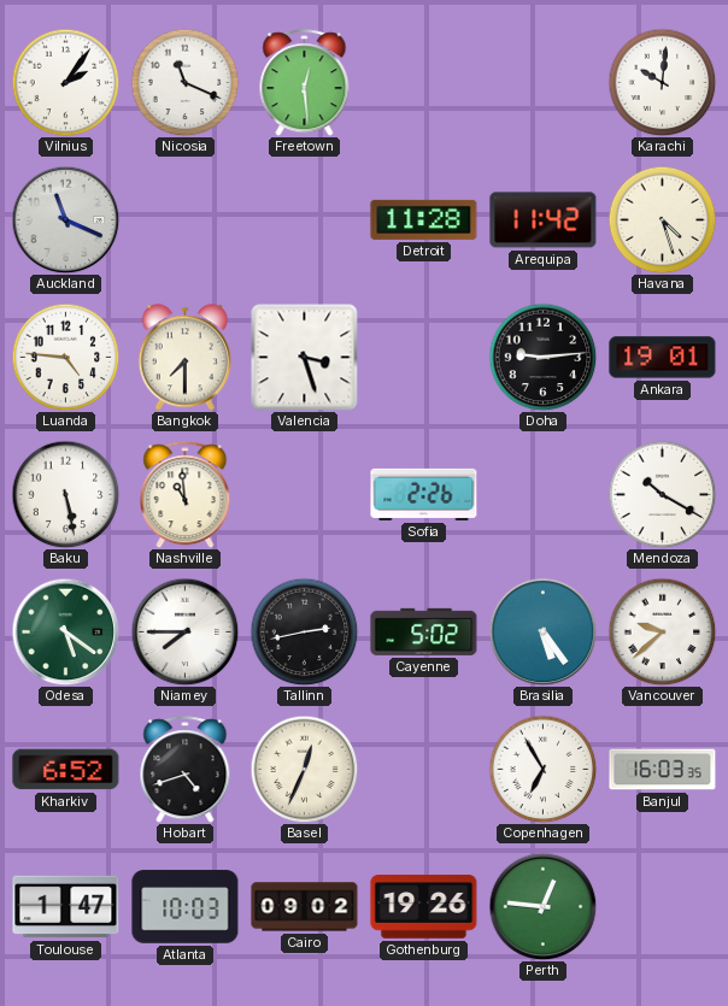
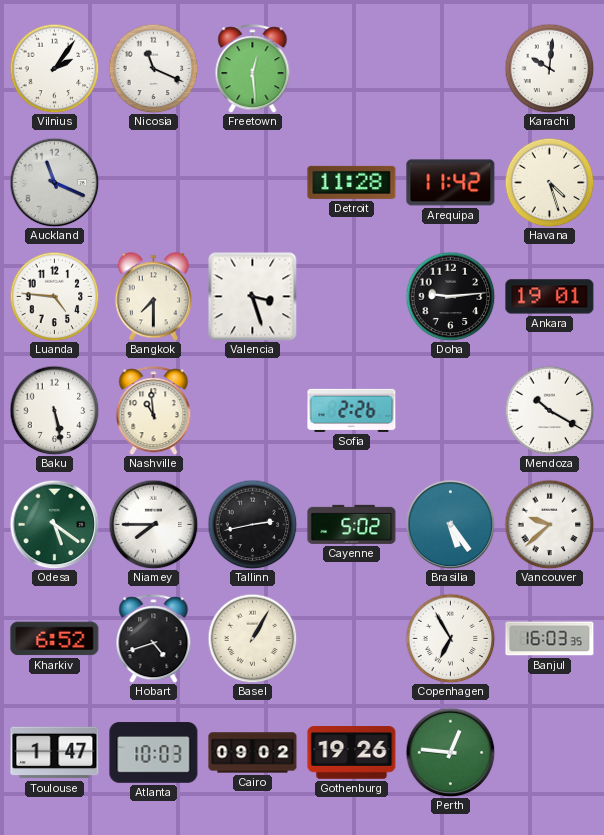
Basel: 12:34 -> 1:05
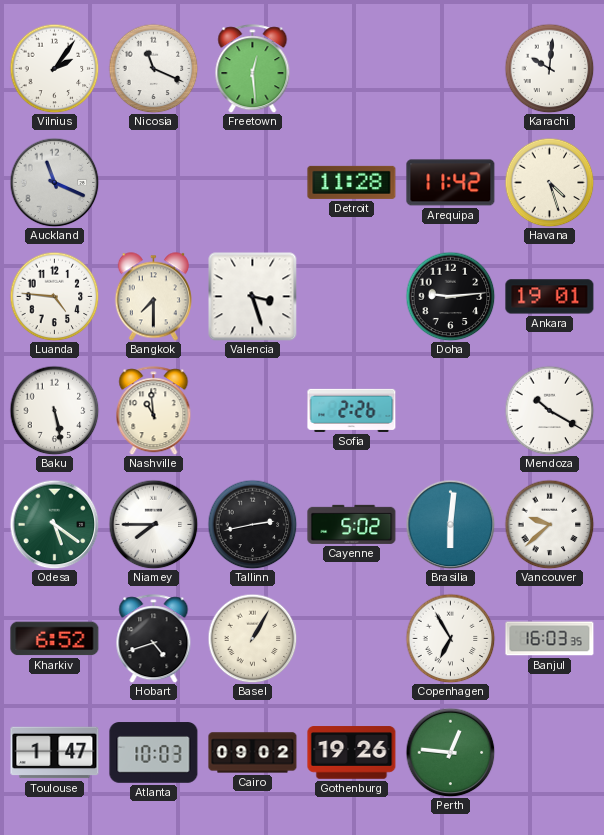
Brasilia: 5:24 -> 6:01
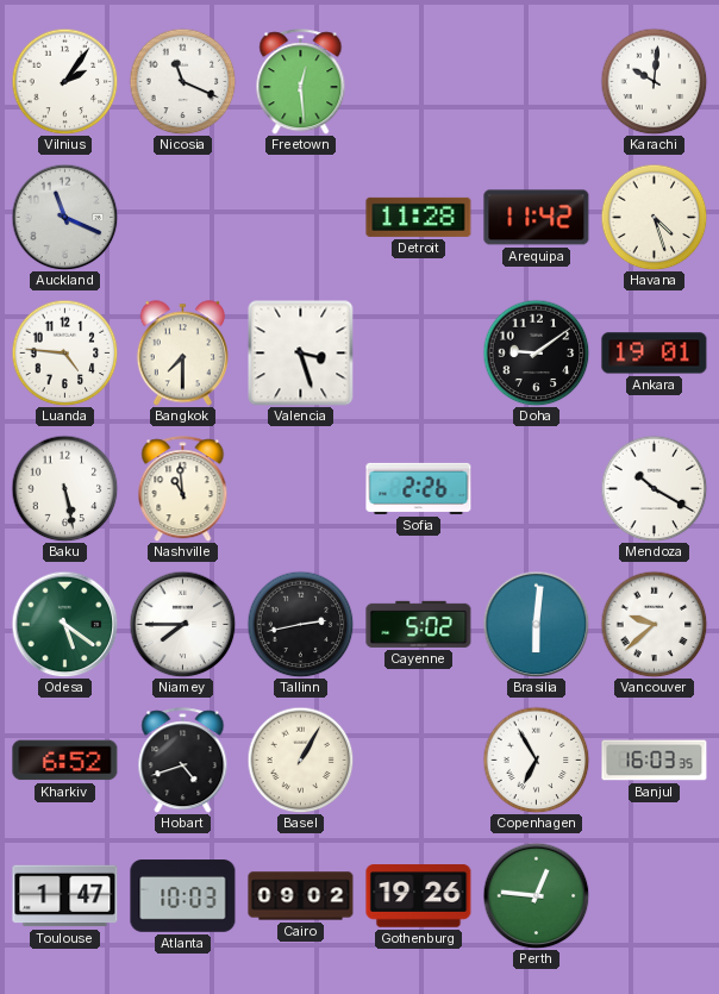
Doha: 9:14 -> 9:09
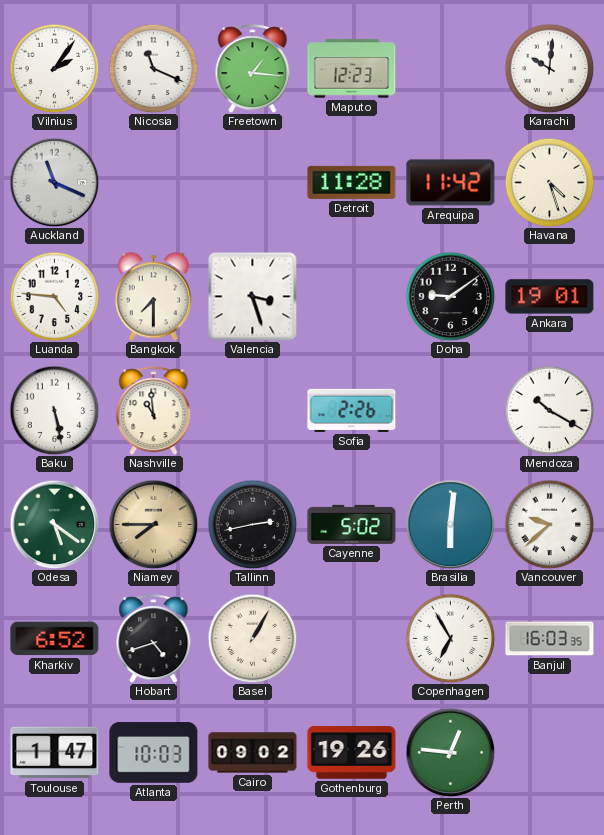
Freetown: 12:29 -> 1:16
Maputo: none -> 12:23
Niamey dial: white -> champagne
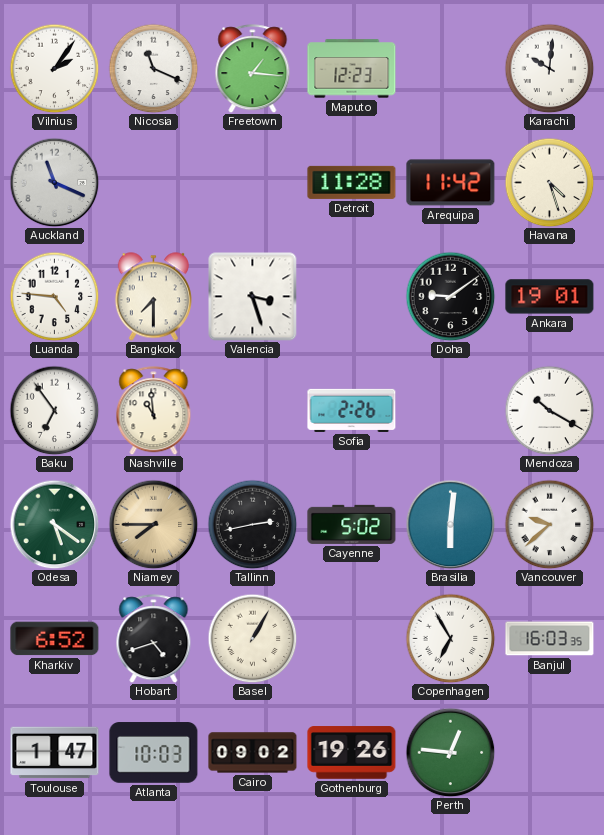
Baku: 5:28 -> 6:54
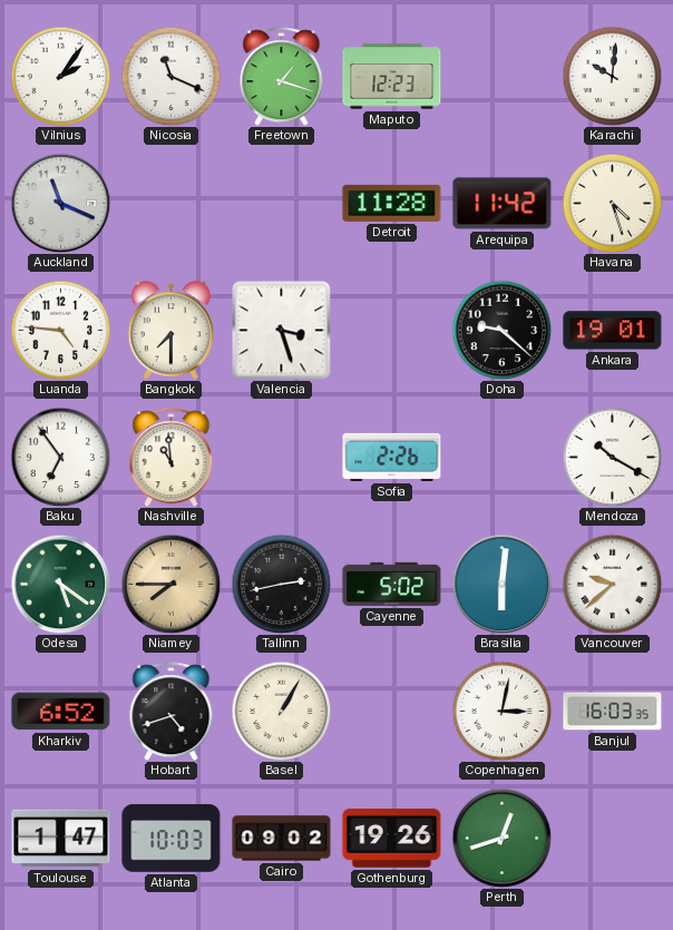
Freetown: 1:16 -> 1:18
Doha: 9:09 -> 9:22
Copenhagen: 6:55 -> 3:02
Perth: 12:46 -> 12:42
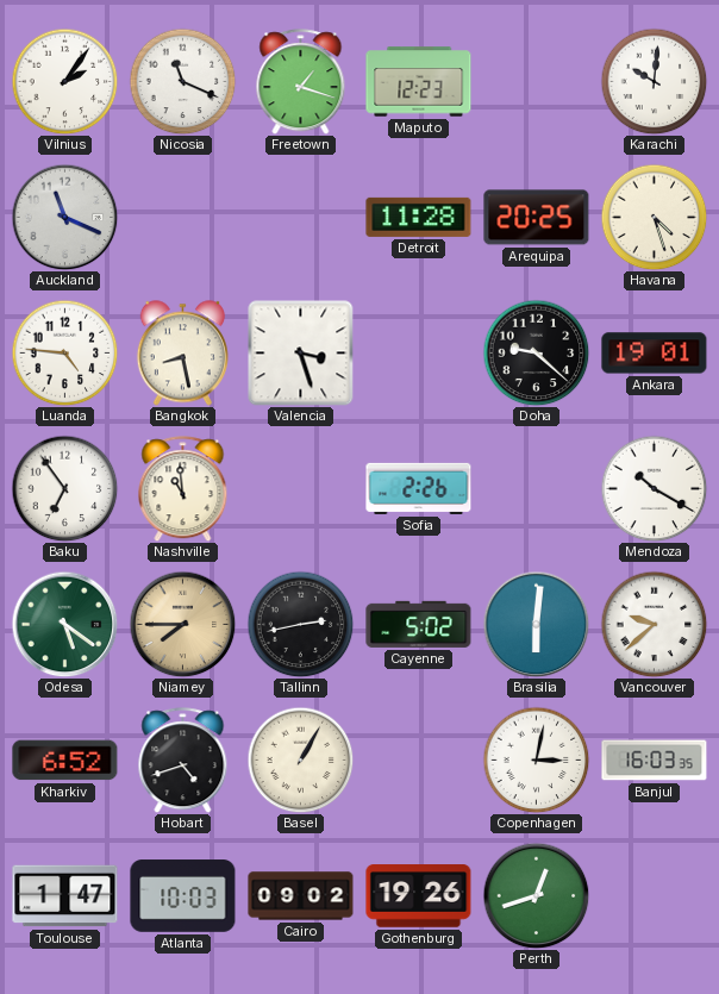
Arequipa: 11:42 -> 20:25
Bangkok: 7:30 -> 8:28
